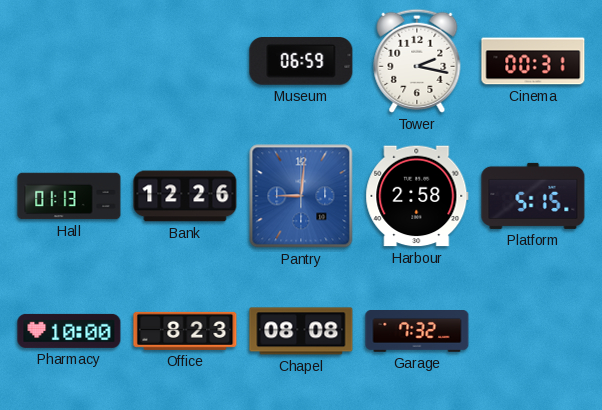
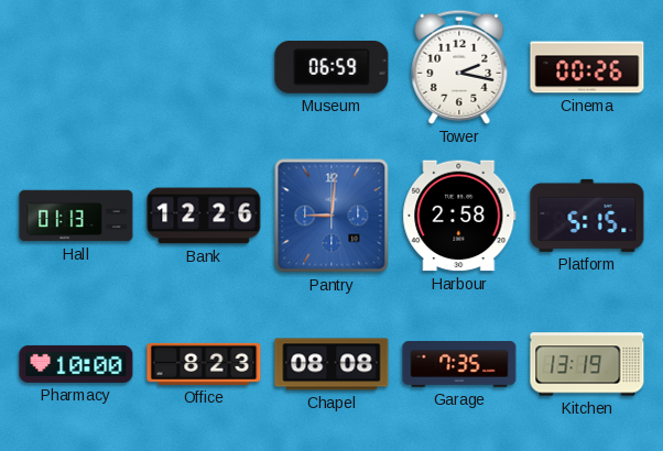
Cinema: 00:31 -> 00:26
Garage: 7:32 -> 7:35
Kitchen: none -> 13:19
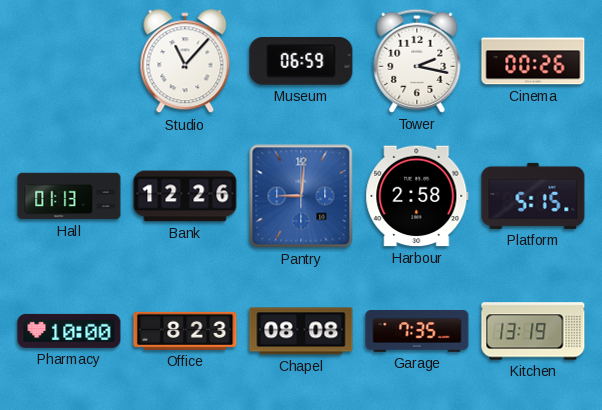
Studio: none -> 11:07
